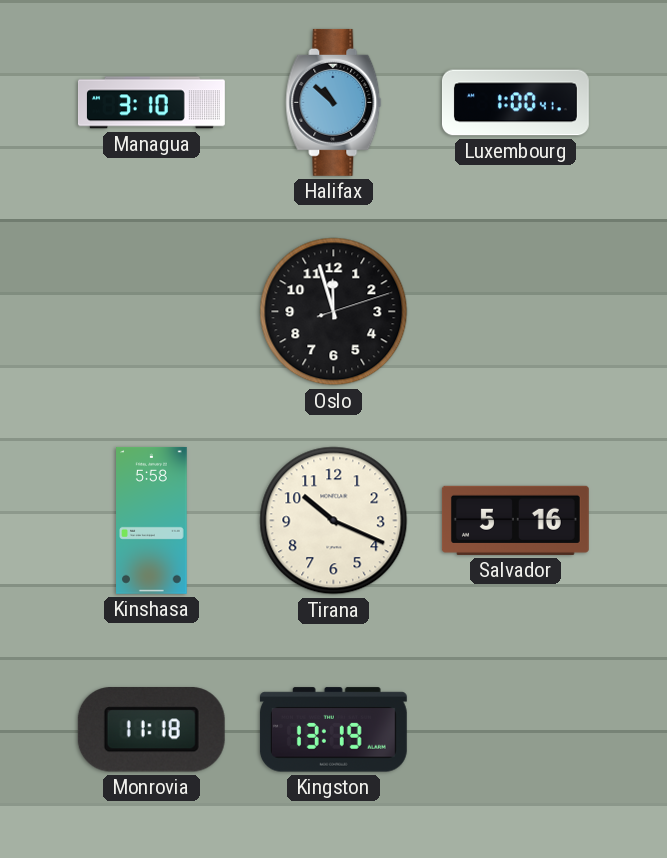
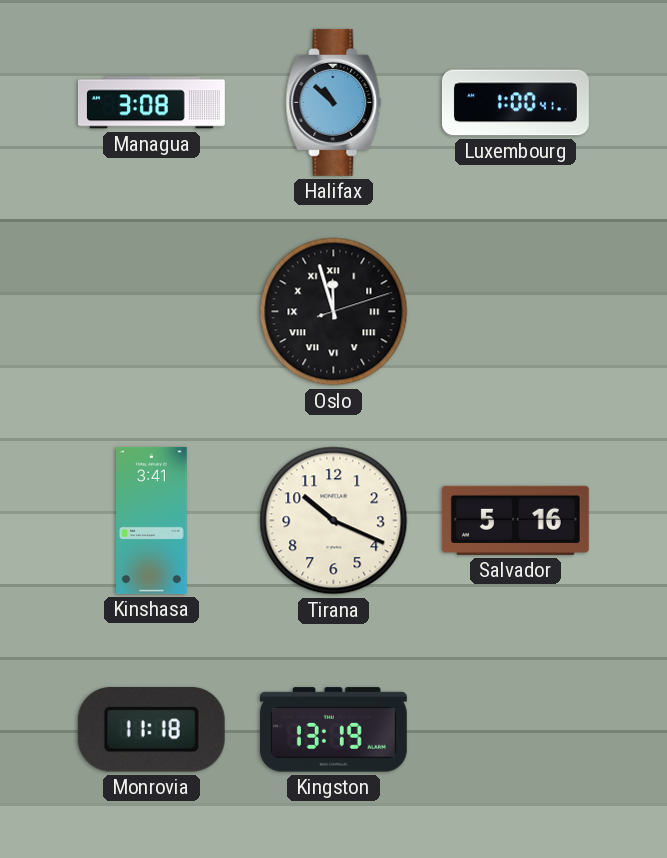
Managua: 3:10 -> 3:08
Oslo numerals: Arabic -> Roman
Kinshasa: 5:58 -> 3:41
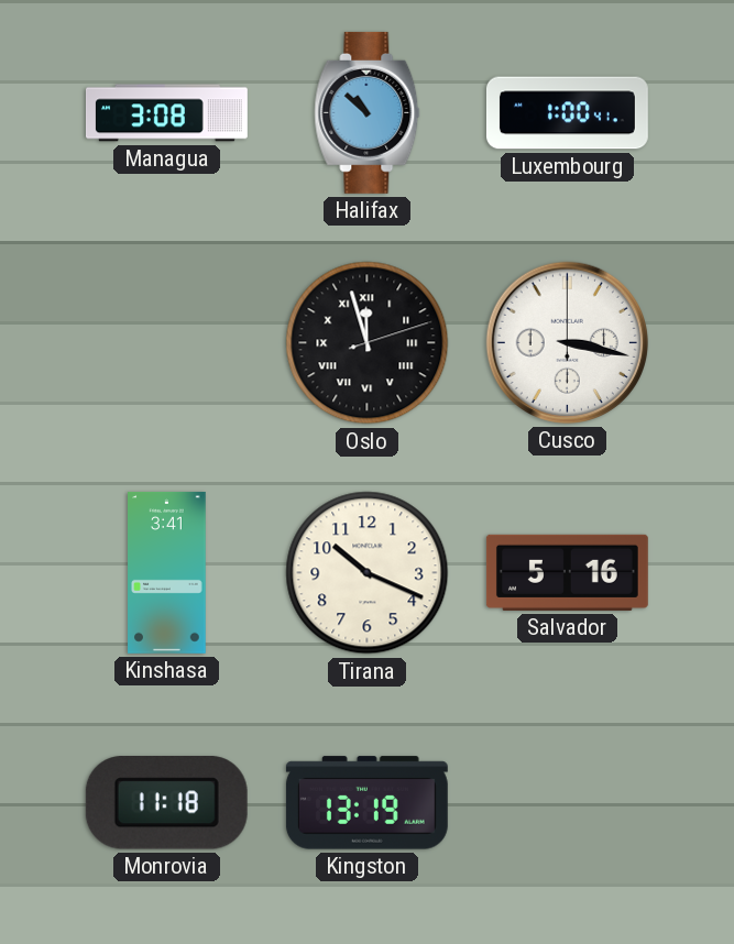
Cusco: none -> 3:17
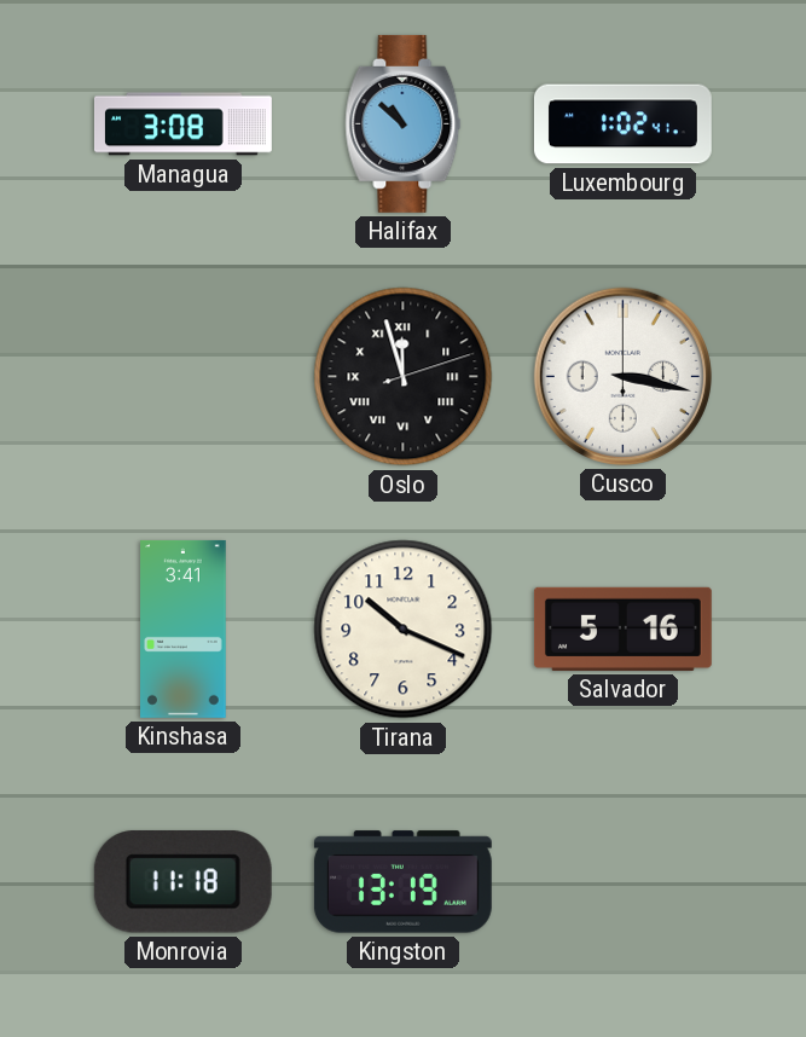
Luxembourg: 1:00 -> 1:02
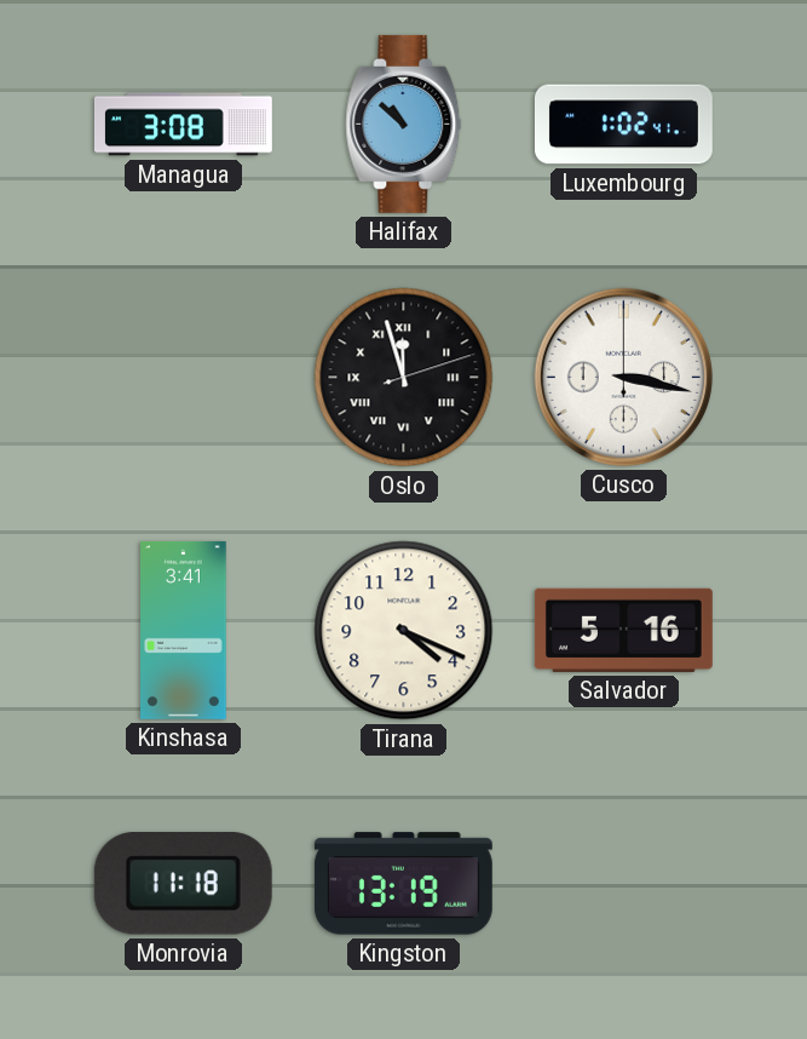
Tirana: 10:19 -> 4:19
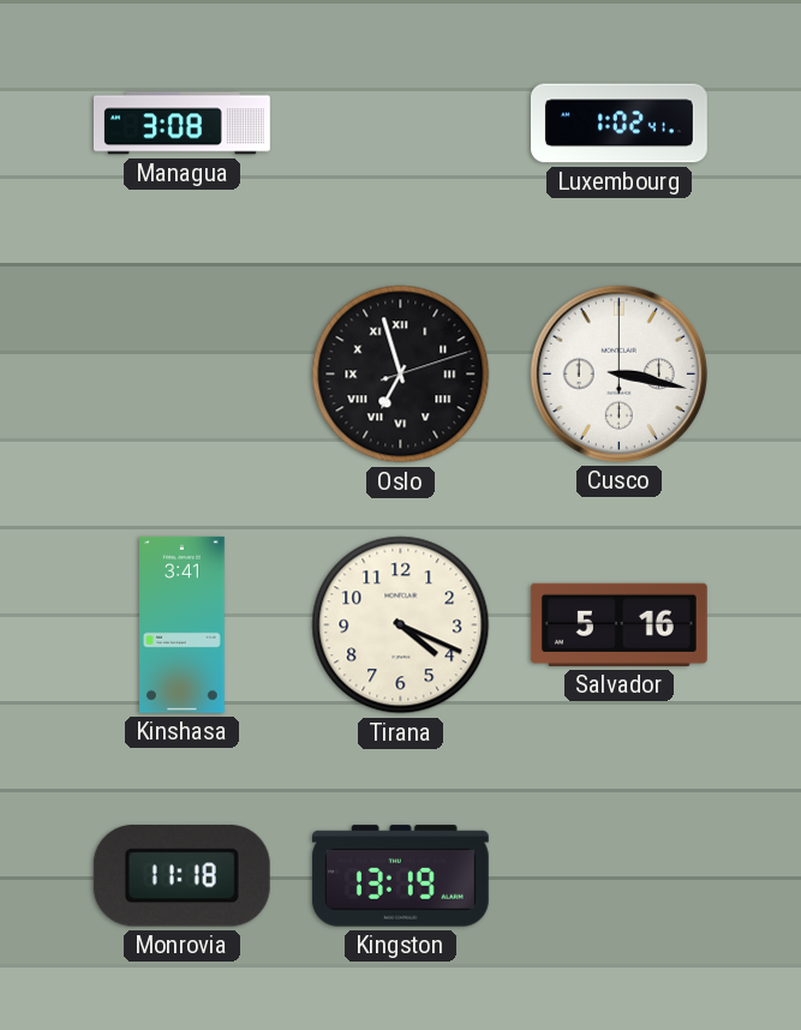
Halifax: 10:52 -> none
Oslo: 11:57 -> 6:57
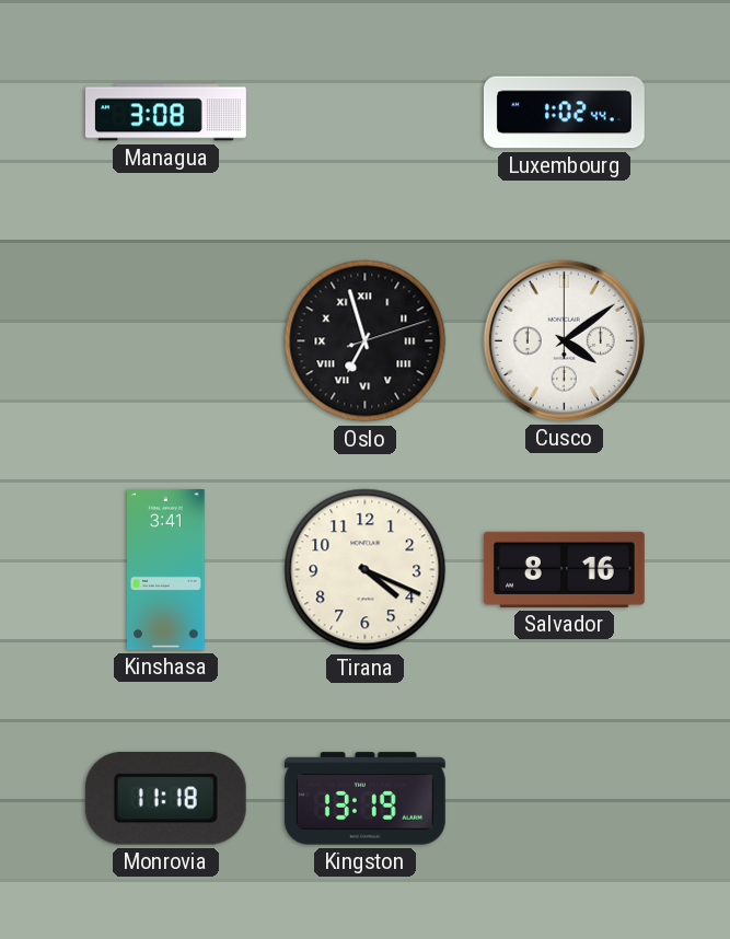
Luxembourg: 1:02:41 -> 1:02:44
Cusco: 3:17 -> 4:09
Salvador: 5:16 -> 8:16
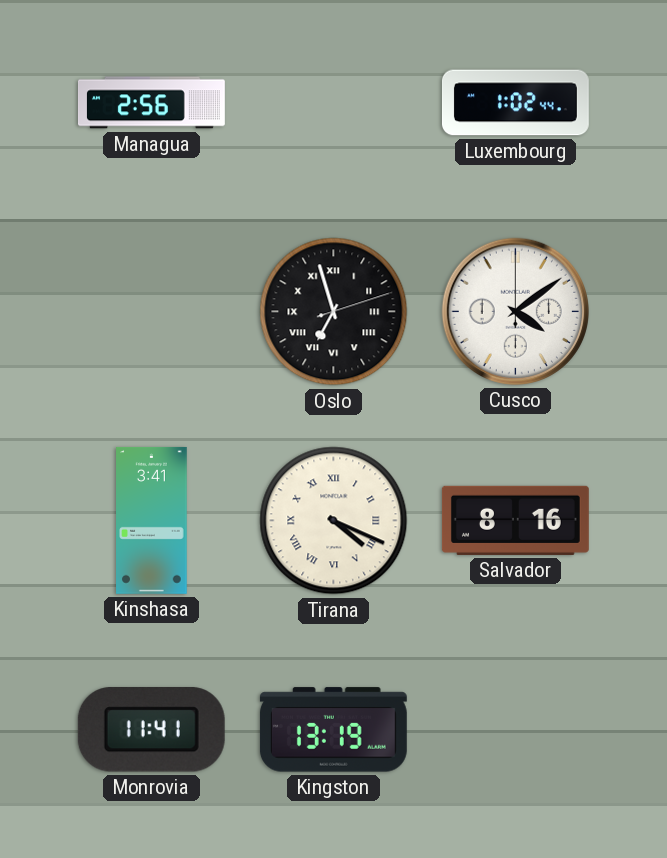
Managua: 3:08 -> 2:56
Tirana numerals: Arabic -> Roman
Monrovia: 11:18 -> 11:41
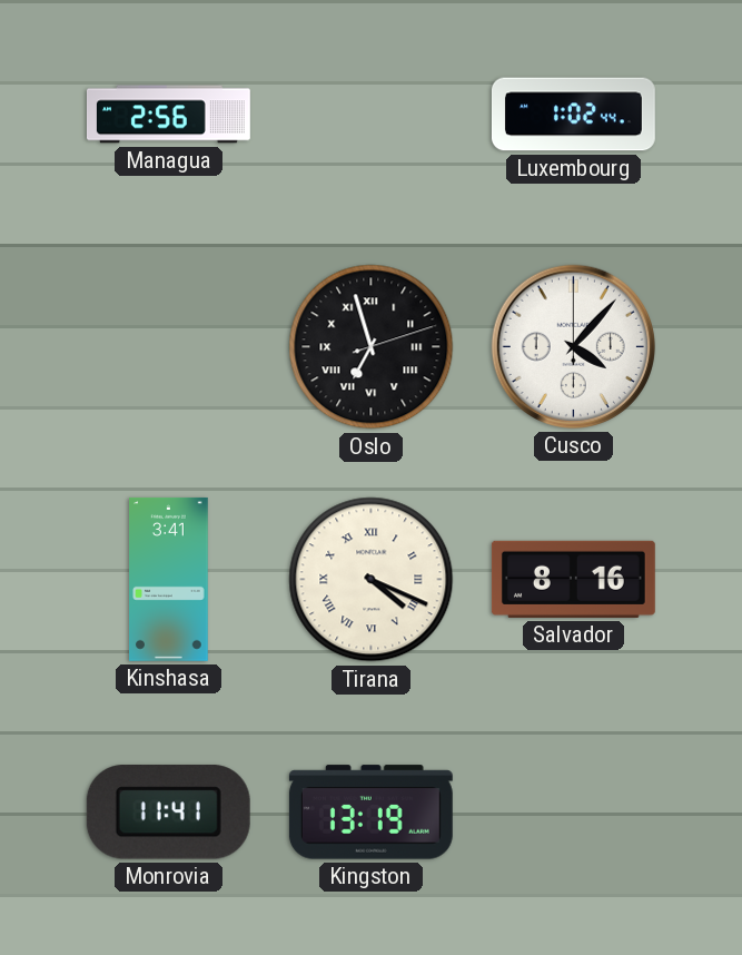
Cusco: 4:09 -> 4:07
